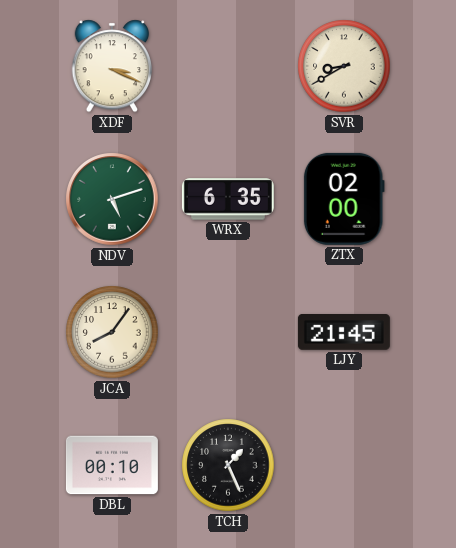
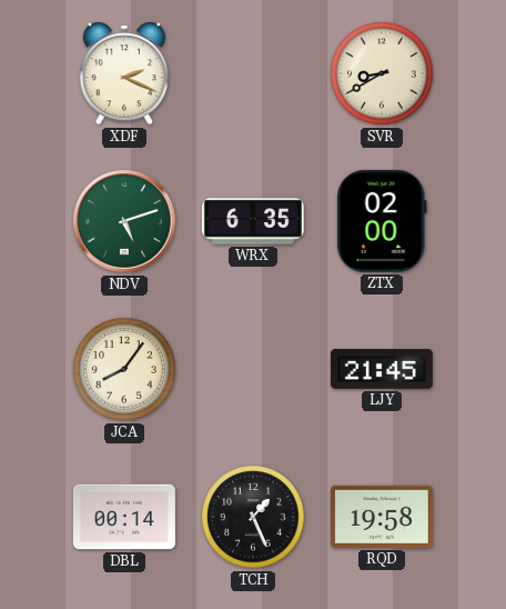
XDF: 3:19 -> 2:19
DBL: 00:10 -> 00:14
RQD: none -> 19:58
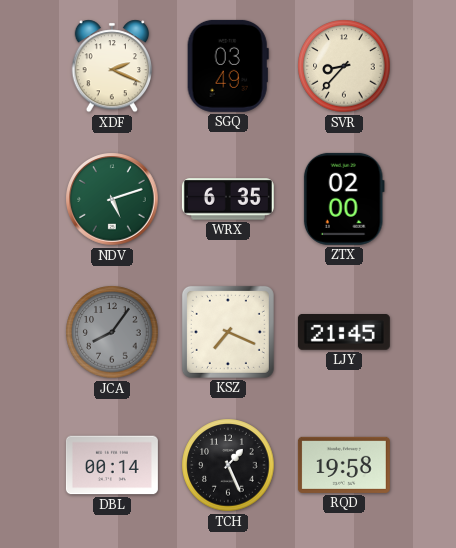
SGQ: none -> 03:49
SVR: 8:40 -> 8:37
JCA dial: cream -> grey
KSZ: none -> 7:19
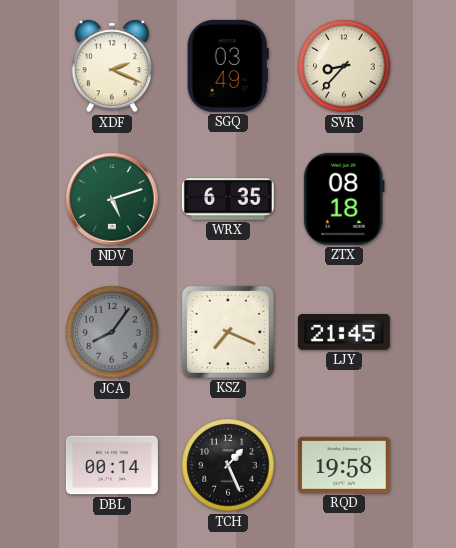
ZTX: 02:00 -> 08:18
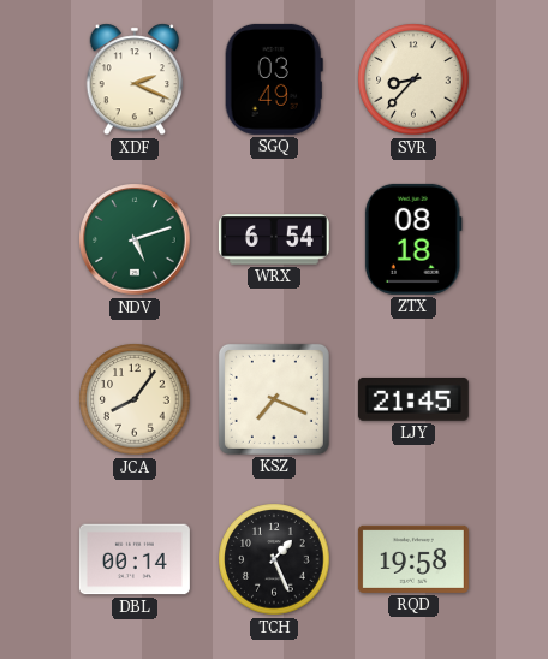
WRX: 6:35 -> 6:54
JCA dial: grey -> cream
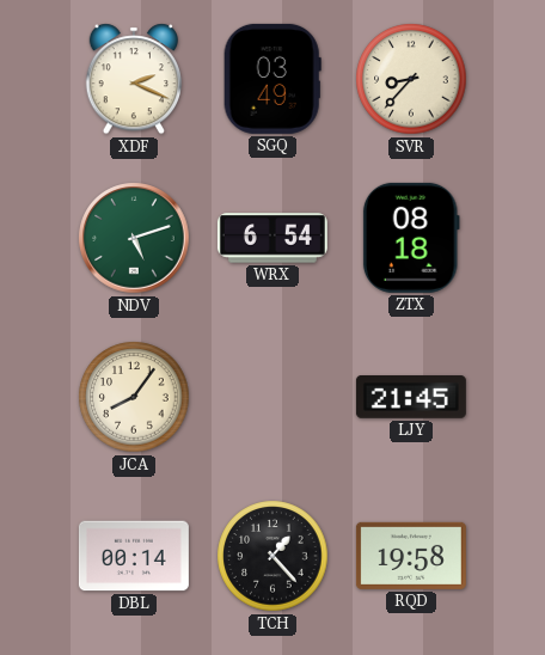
KSZ: 7:19 -> none
TCH: 1:26 -> 1:23
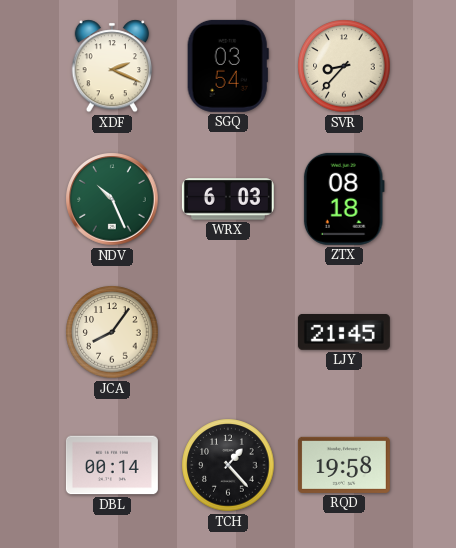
SGQ: 03:49 -> 03:54
NDV: 5:12 -> 10:26
WRX: 6:54 -> 6:03
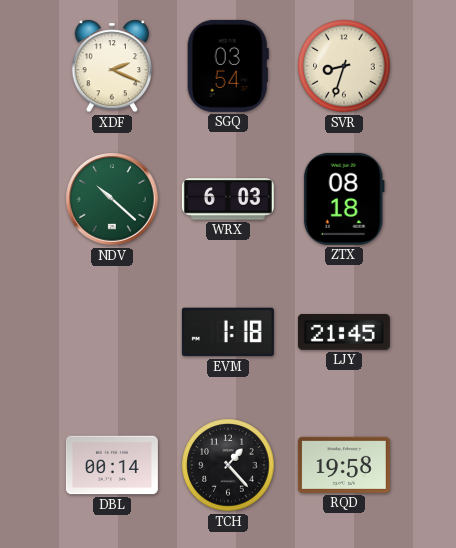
SVR: 8:37 -> 8:33
NDV: 10:26 -> 10:22
JCA: 8:06 -> none
EVM: none -> 1:18
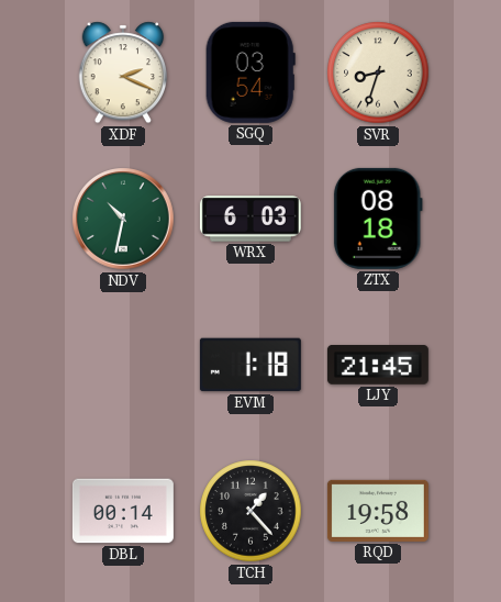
NDV: 10:22 -> 10:32
